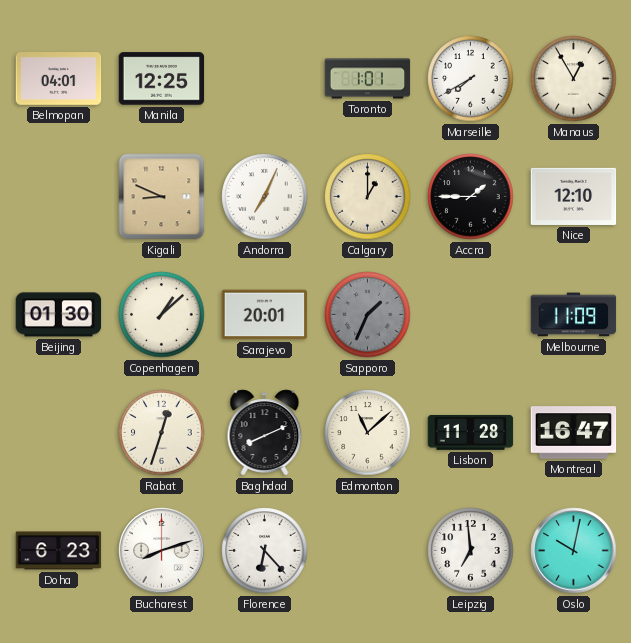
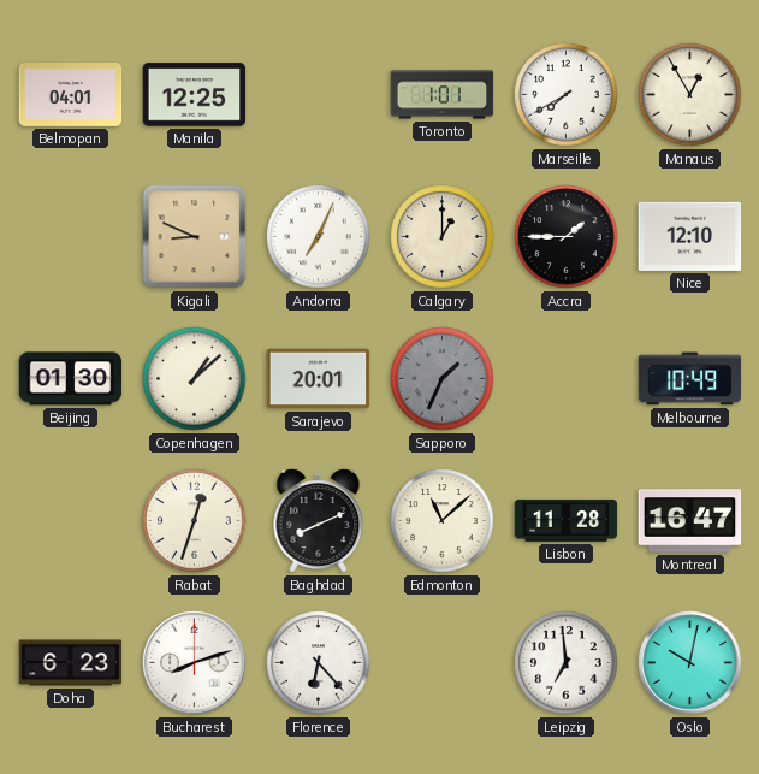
Melbourne: 11:09 -> 10:49
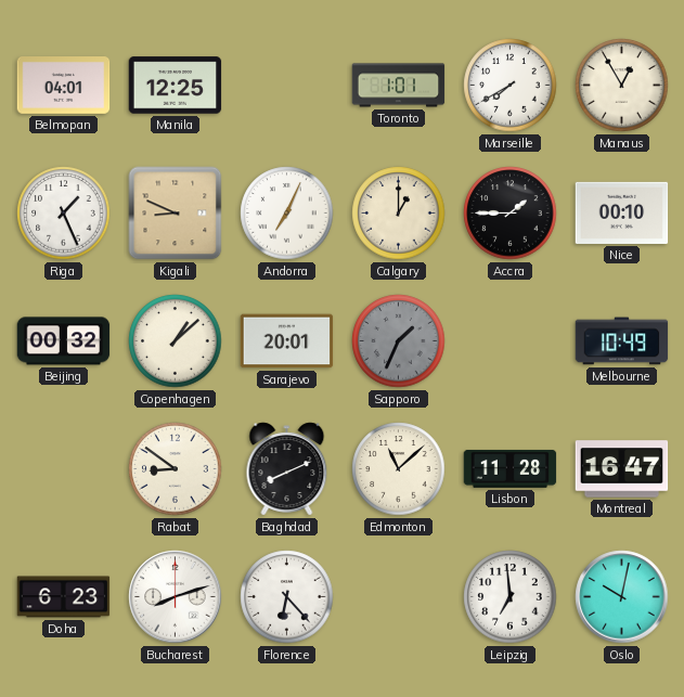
Riga: none -> 1:26
Nice: 12:10 -> 00:10
Beijing: 01:30 -> 00:32
Rabat: 12:33 -> 8:51
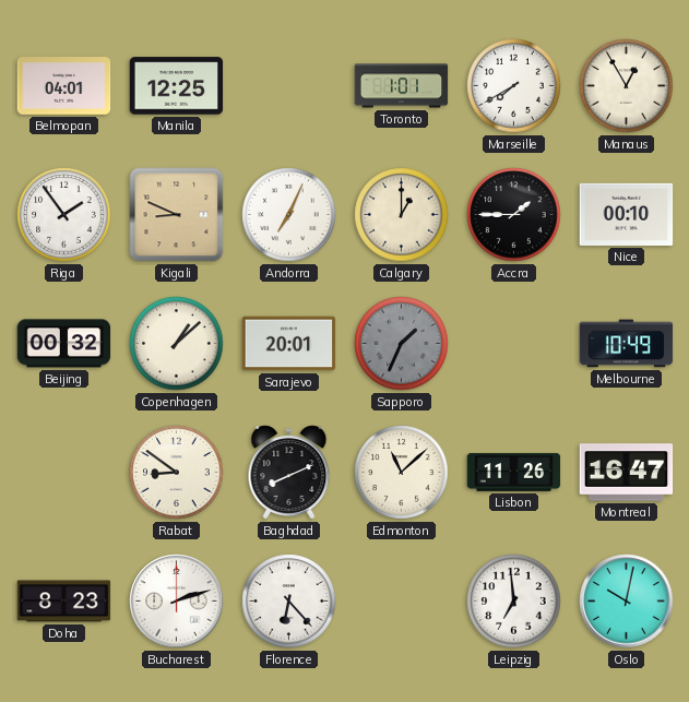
Riga: 1:26 -> 1:54
Lisbon: 11:28 -> 11:26
Doha: 6:23 -> 8:23
Bucharest: 8:12 -> 2:12
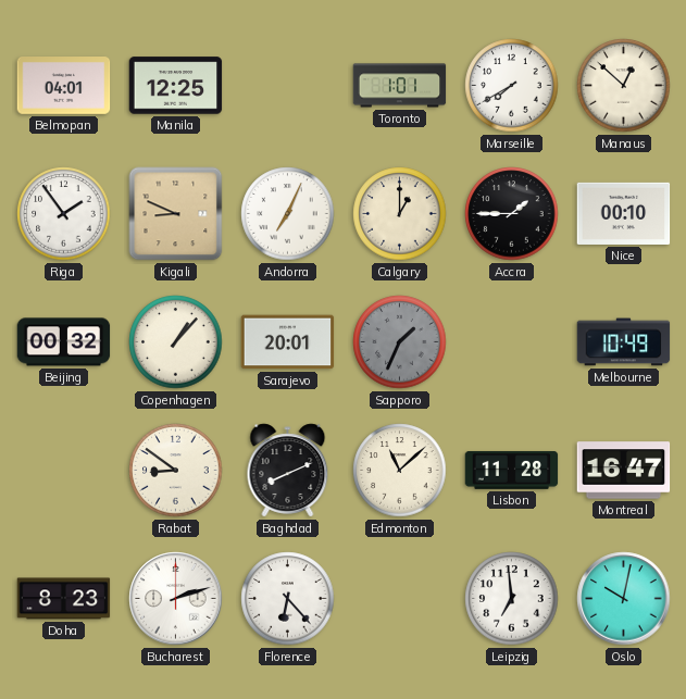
Manaus: 12:55 -> 12:52
Copenhagen: 1:08 -> 1:07
Lisbon: 11:26 -> 11:28
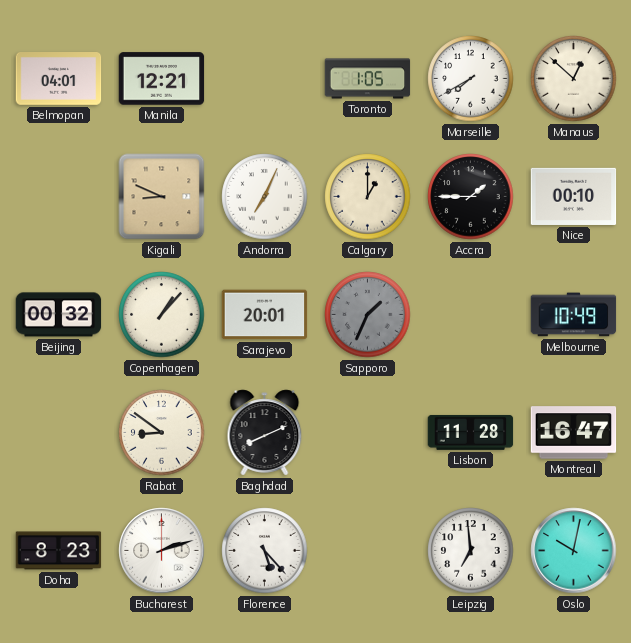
Manila: 12:25 -> 12:21
Toronto: 1:01 -> 1:05
Riga: 1:54 -> none
Edmonton: 11:08 -> none
Florence: 6:23 -> 5:23
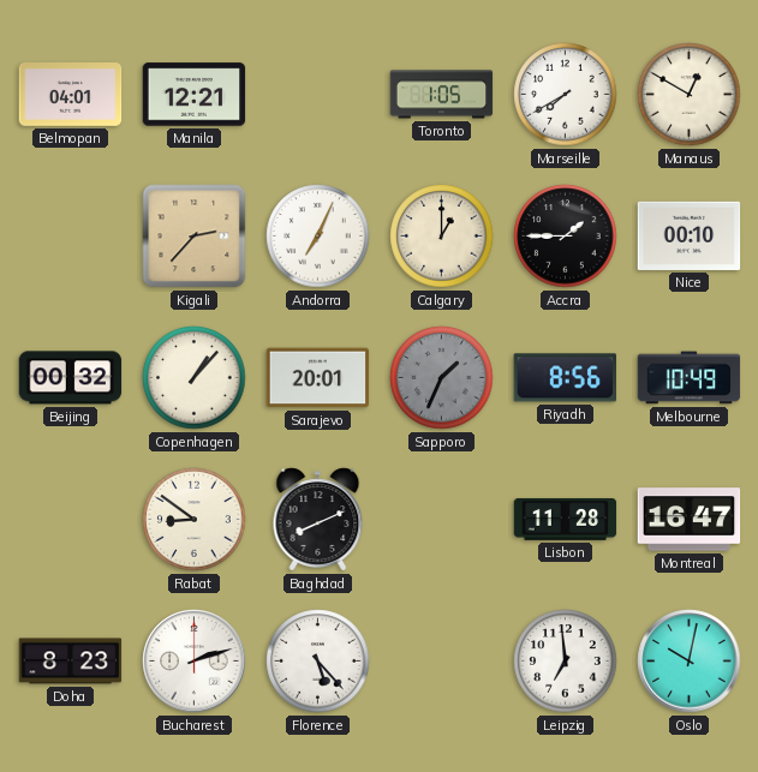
Manaus: 12:52 -> 12:50
Kigali: 8:49 -> 2:37
Riyadh: none -> 8:56
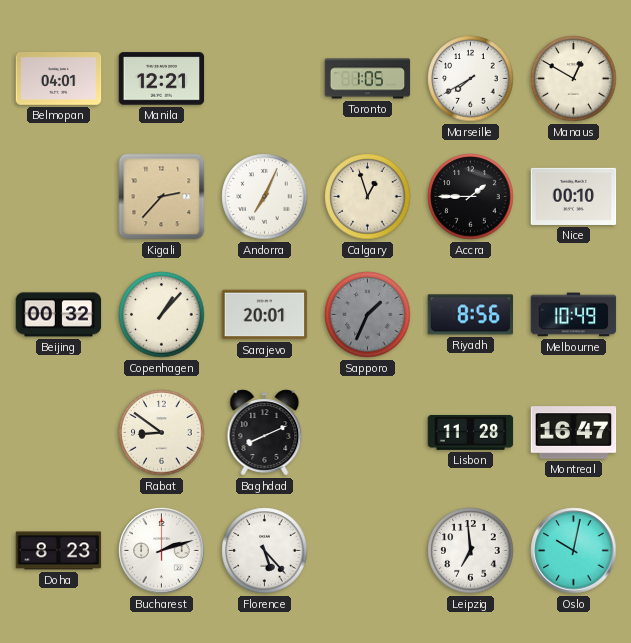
Calgary: 1:00 -> 12:57
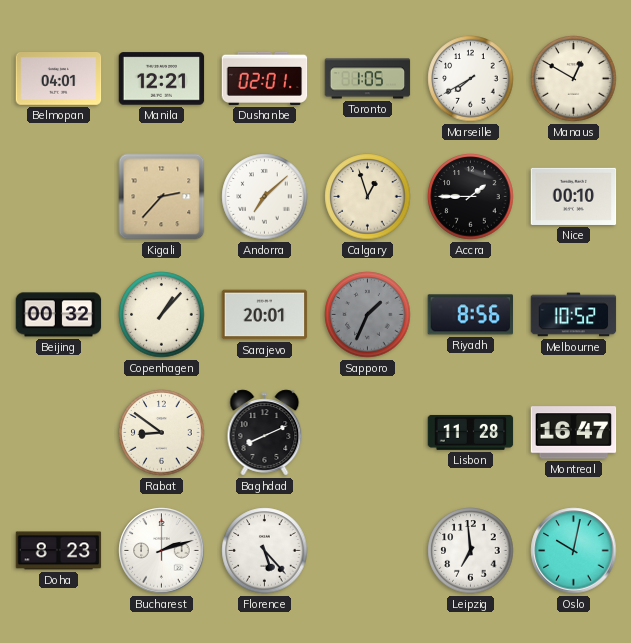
Dushanbe: none -> 02:01
Andorra: 7:04 -> 7:08
Melbourne: 10:49 -> 10:52
